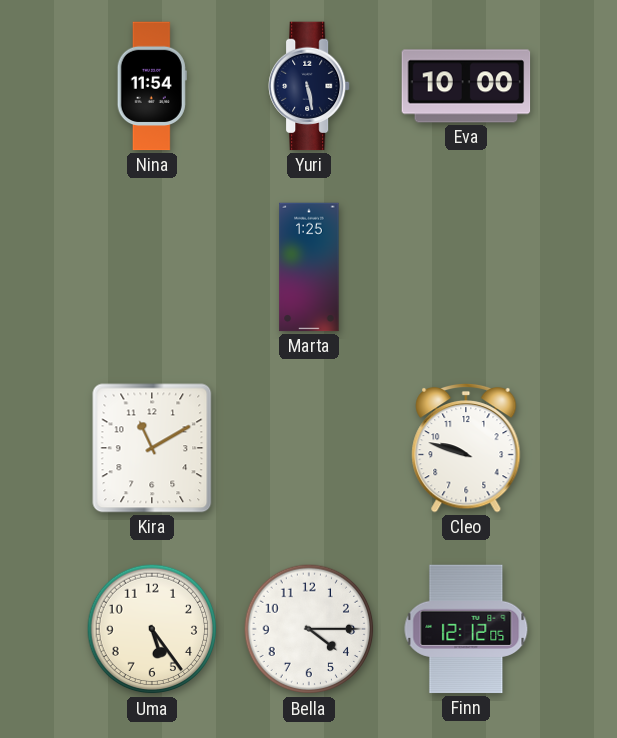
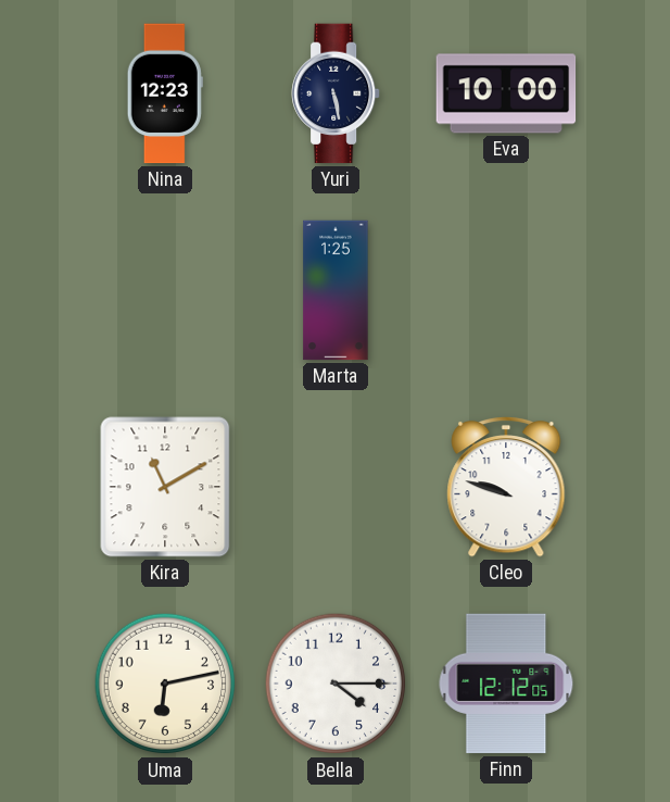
Nina: 11:54 -> 12:23
Uma: 5:24 -> 6:13
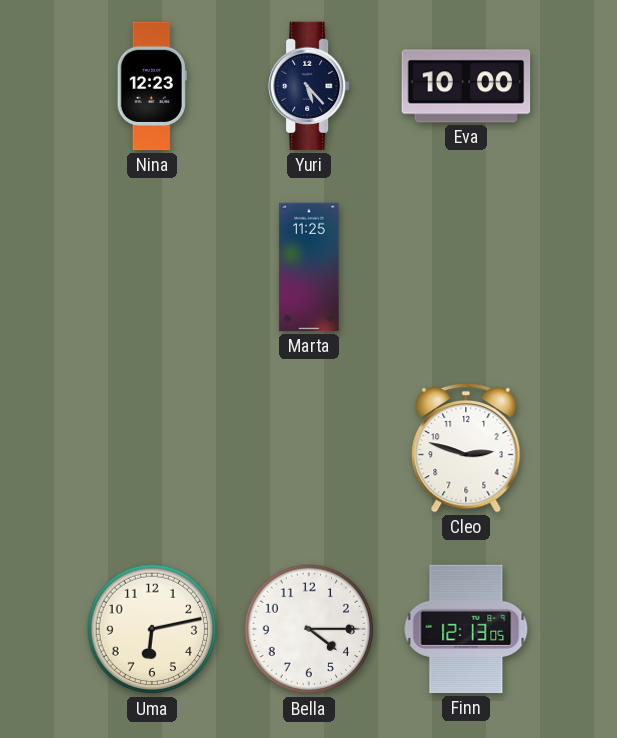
Yuri: 5:28 -> 5:23
Marta: 1:25 -> 11:25
Kira: 11:10 -> none
Cleo: 9:48 -> 2:48
Finn: 12:12 -> 12:13
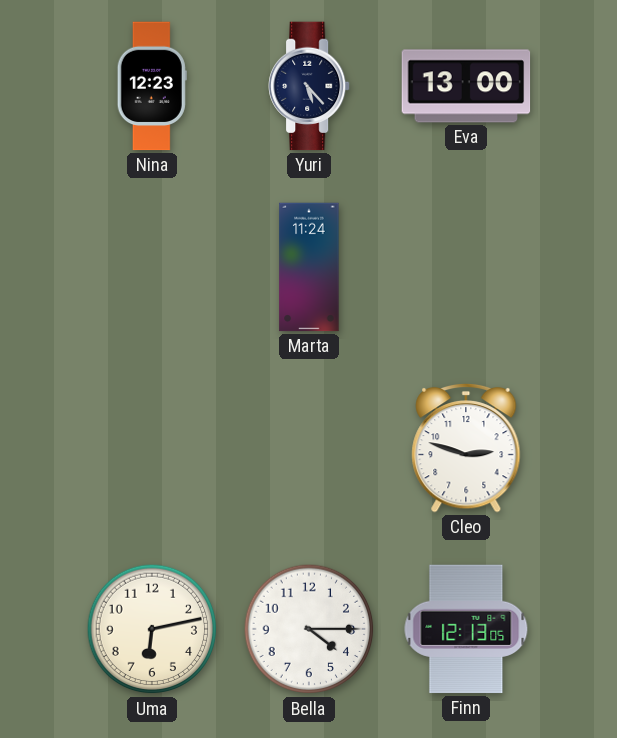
Eva: 10:00 -> 13:00
Marta: 11:25 -> 11:24
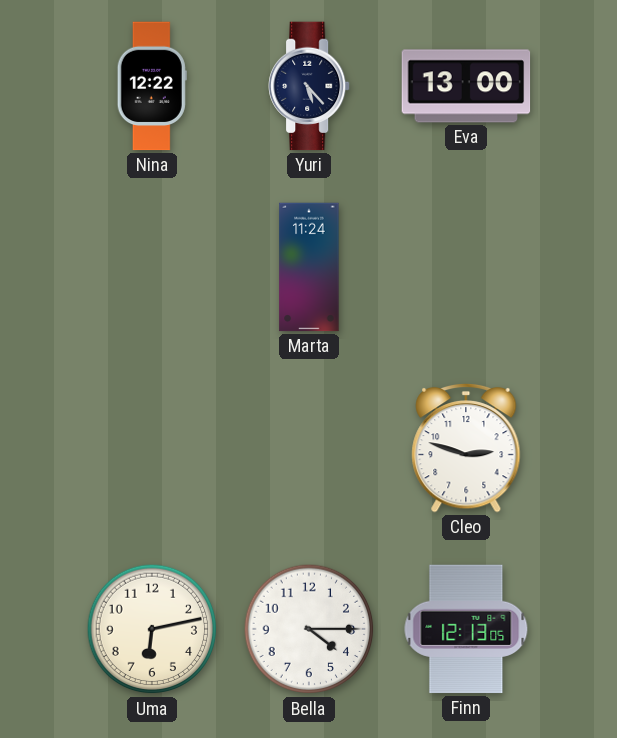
Nina: 12:23 -> 12:22
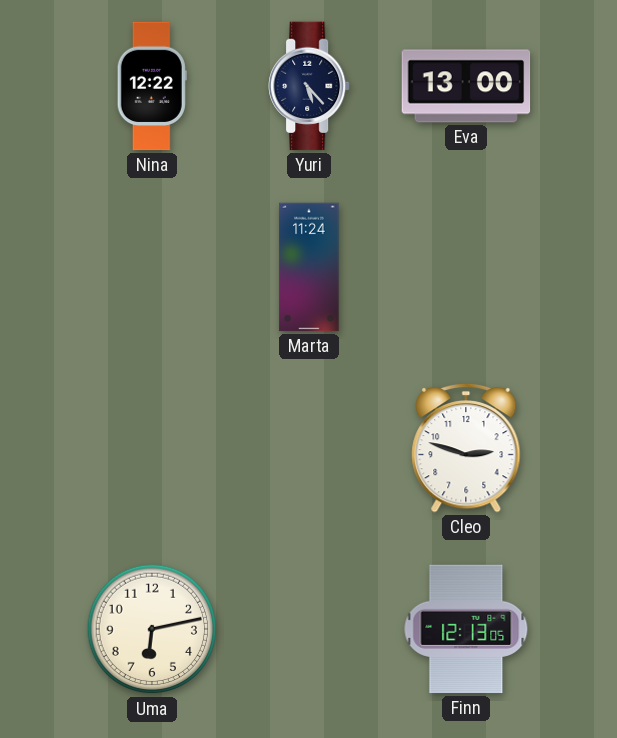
Bella: 4:15 -> none
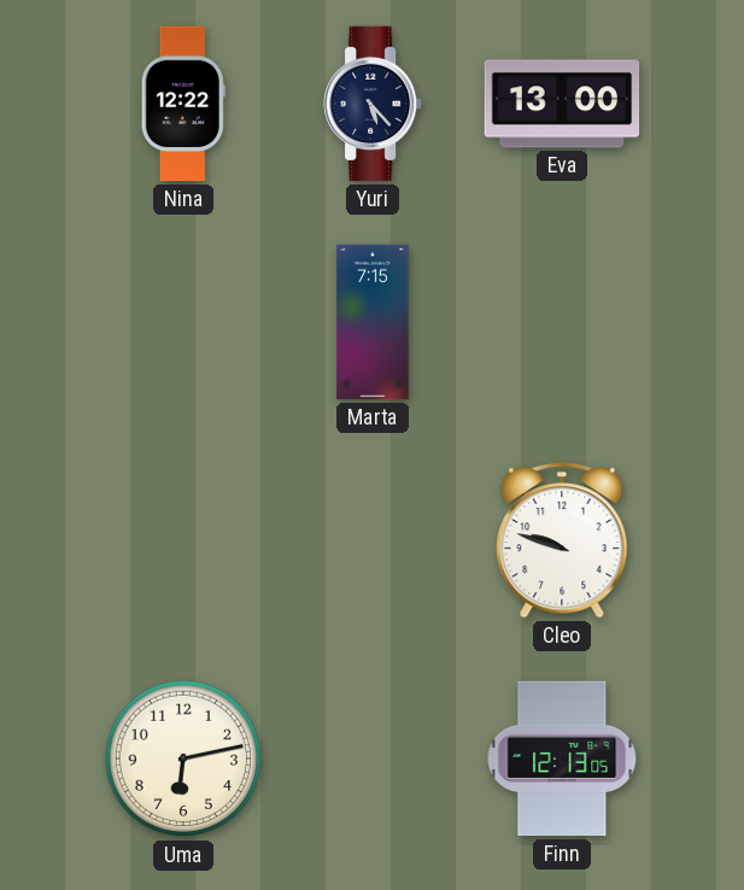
Marta: 11:24 -> 7:15
Cleo: 2:48 -> 9:48
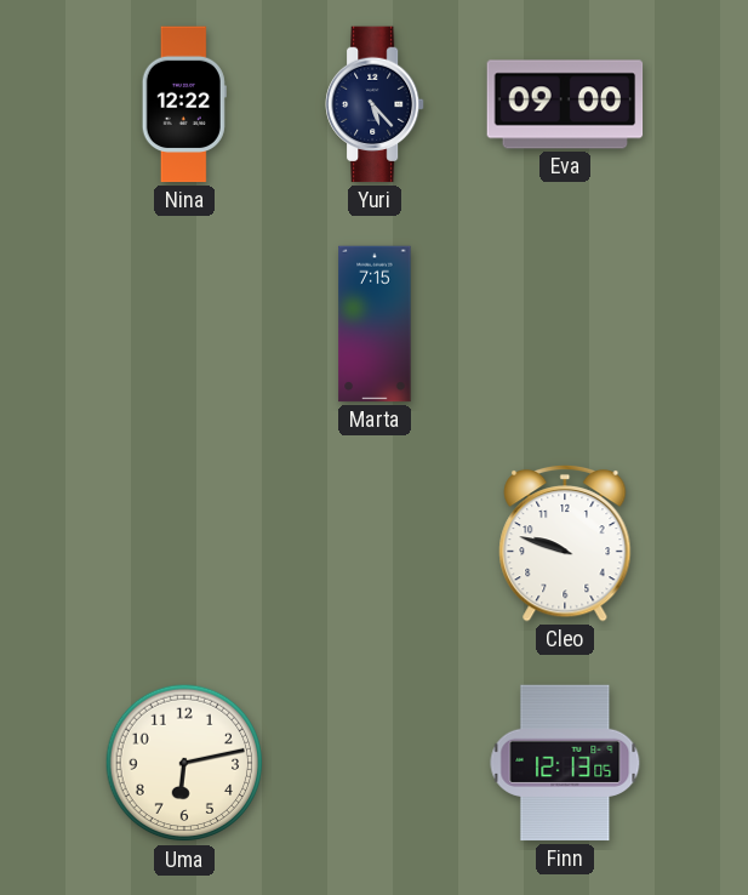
Eva: 13:00 -> 09:00
